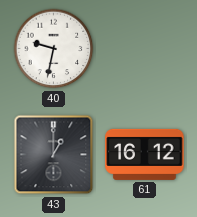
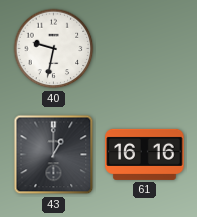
61: 16:12 -> 16:16
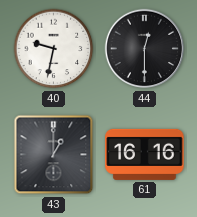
44: none -> 12:30
